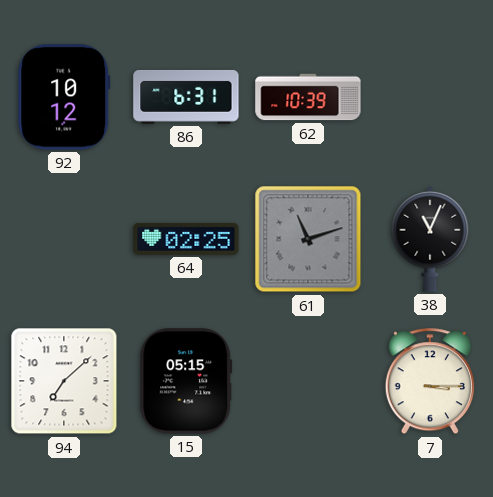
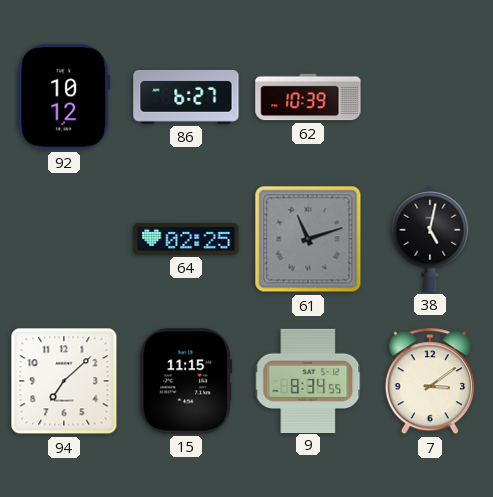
86: 6:31 -> 6:27
38: 11:04 -> 5:02
15: 05:15 -> 11:15
9: none -> 8:34
7: 3:15 -> 3:09
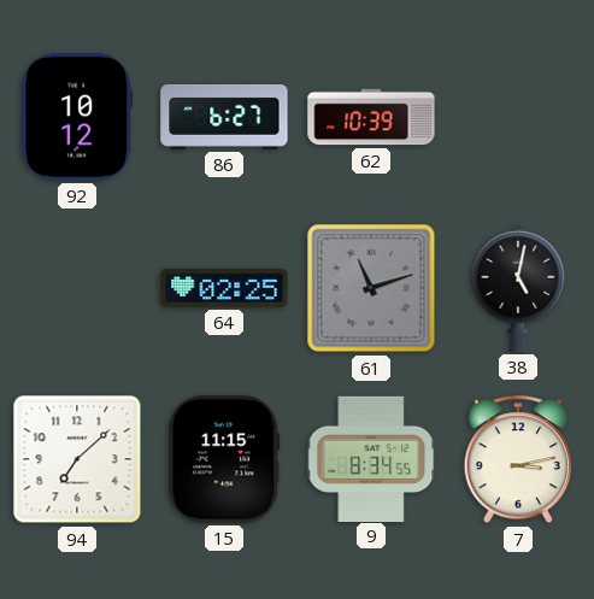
7: 3:09 -> 3:13
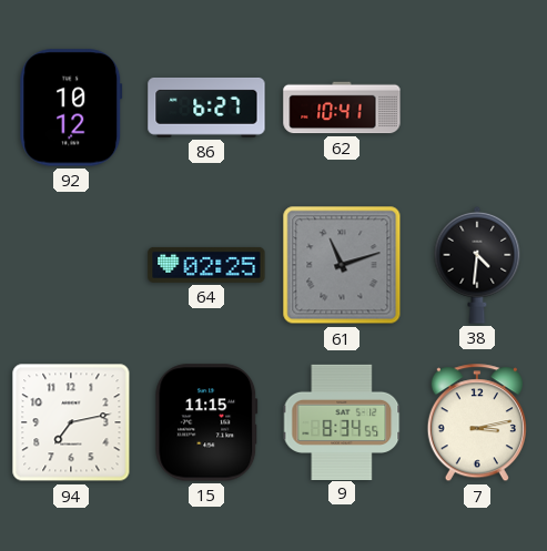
62: 10:39 -> 10:41
38: 5:02 -> 4:31
94: 7:08 -> 7:13
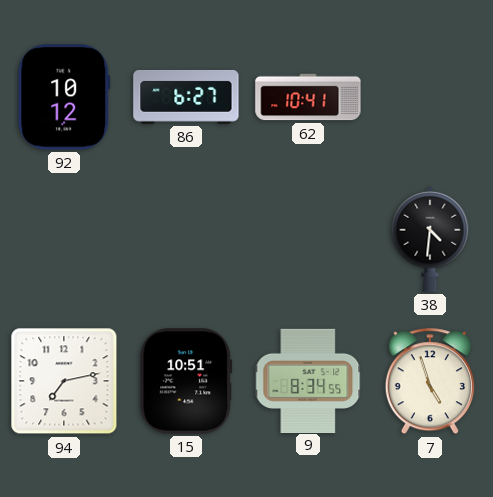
64: 02:25 -> none
61: 11:12 -> none
15: 11:15 -> 10:51
7: 3:13 -> 4:57
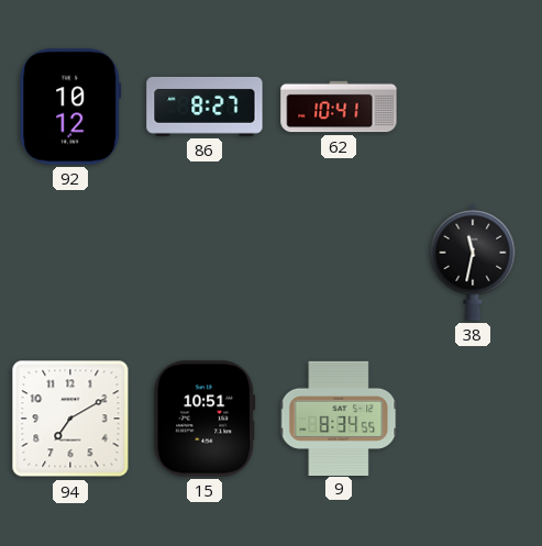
86: 6:27 -> 8:27
38: 4:31 -> 11:32
94: 7:13 -> 7:10
7: 4:57 -> none
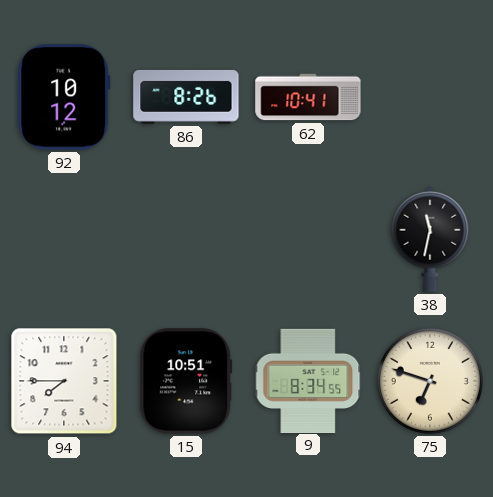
86: 8:27 -> 8:26
94: 7:10 -> 7:45
75: none -> 6:48
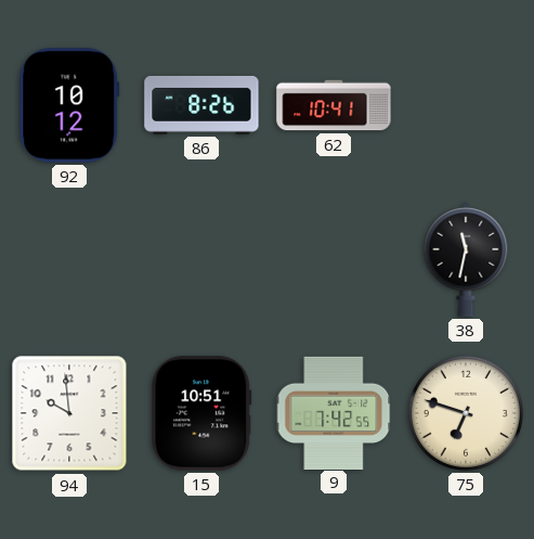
94: 7:45 -> 9:59
9: 8:34 -> 7:42
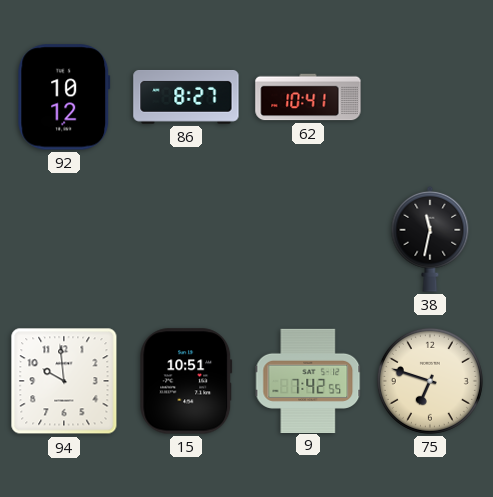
86: 8:26 -> 8:27
